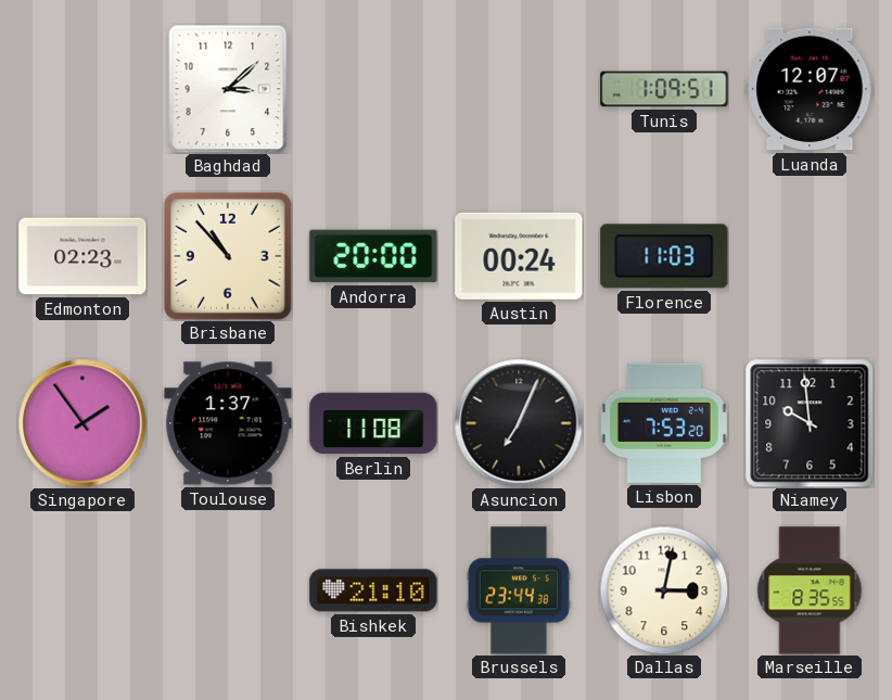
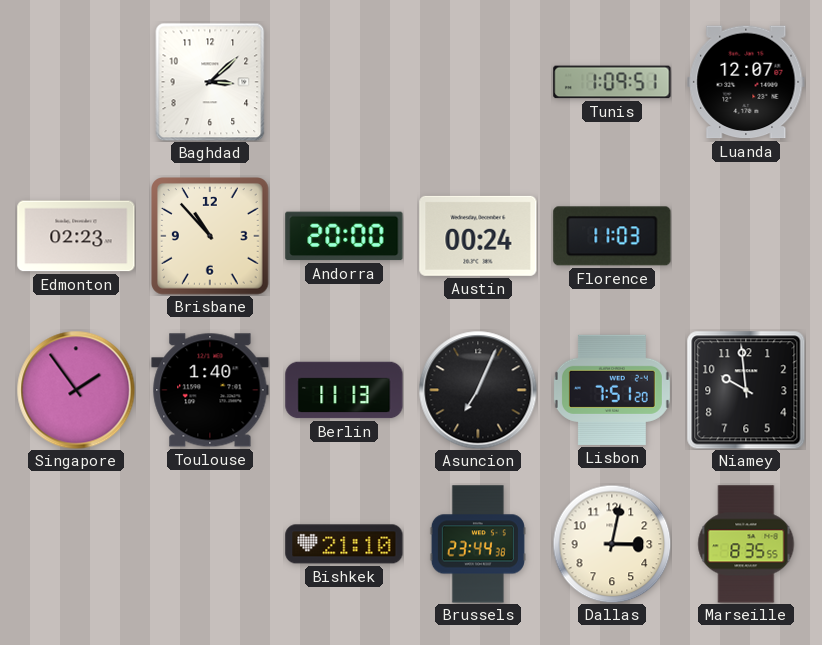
Toulouse: 1:37 -> 1:40
Berlin: 11:08 -> 11:13
Lisbon: 7:53 -> 7:51
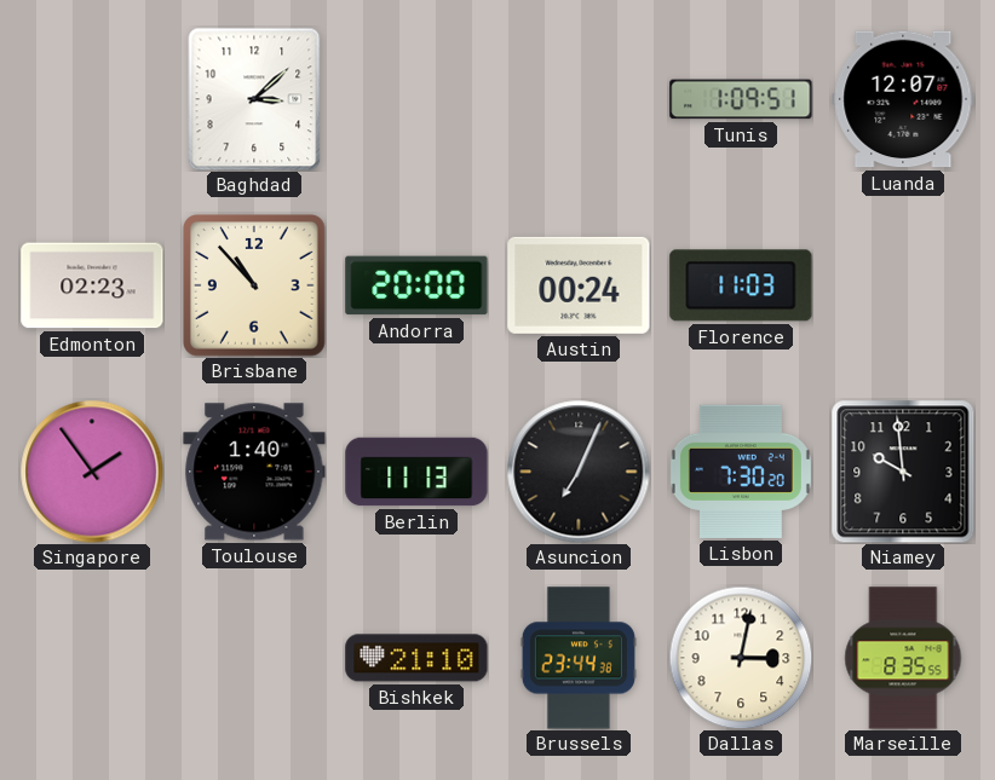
Lisbon: 7:51 -> 7:30
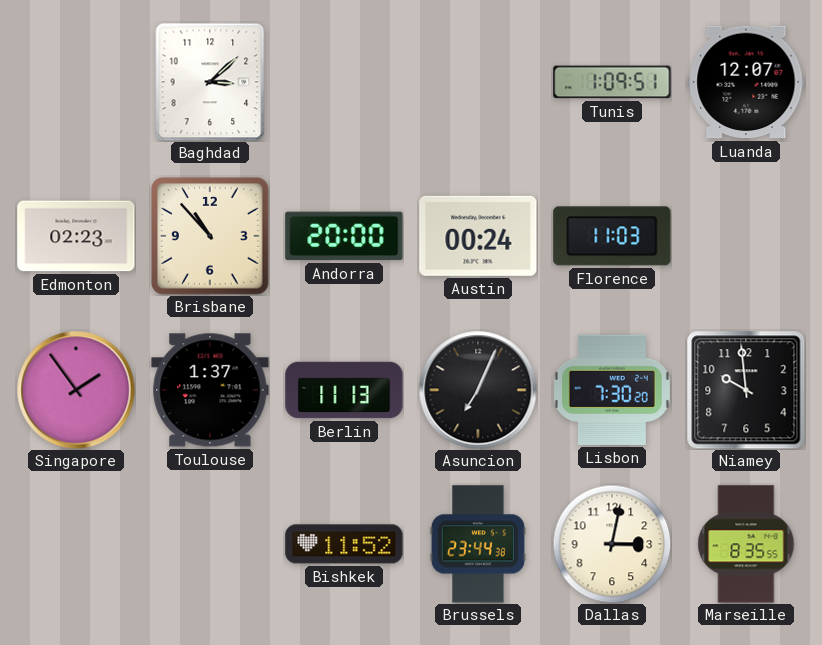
Toulouse: 1:40 -> 1:37
Bishkek: 21:10 -> 11:52
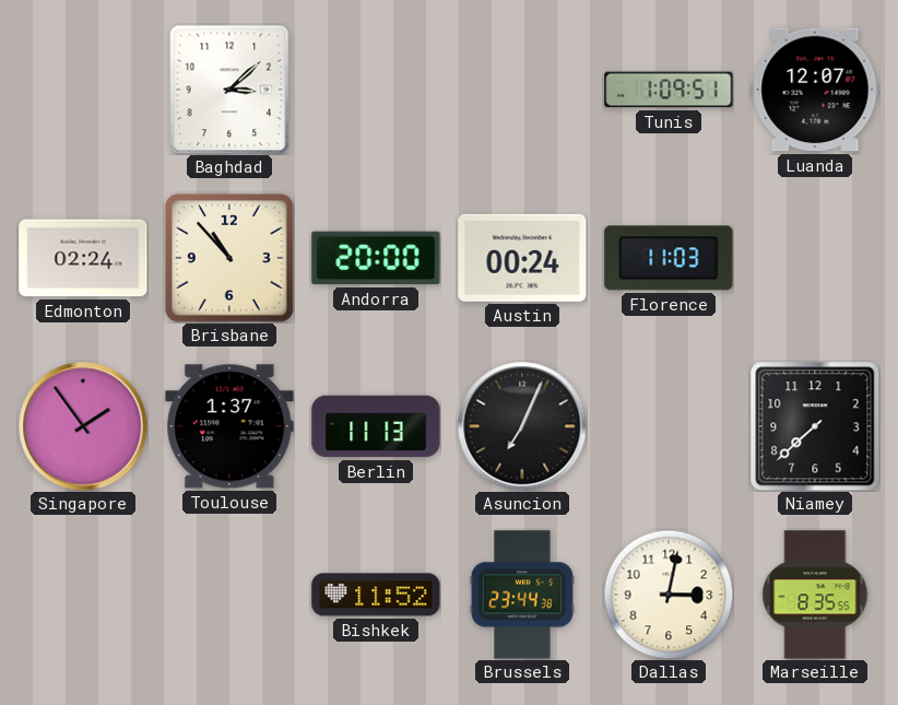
Edmonton: 02:23 -> 02:24
Lisbon: 7:30 -> none
Niamey: 9:59 -> 7:38
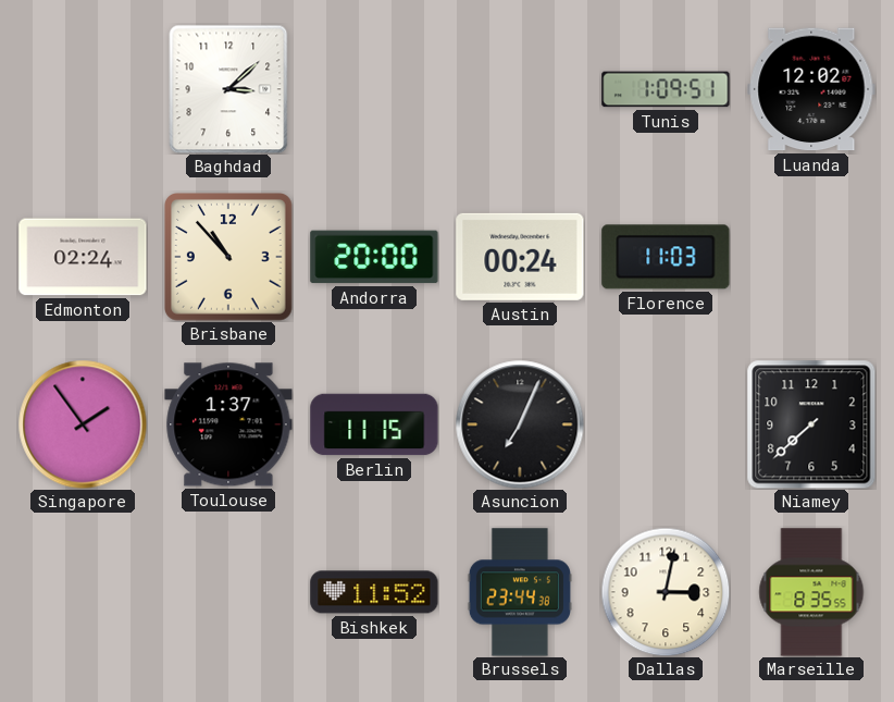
Luanda: 12:07 -> 12:02
Berlin: 11:13 -> 11:15
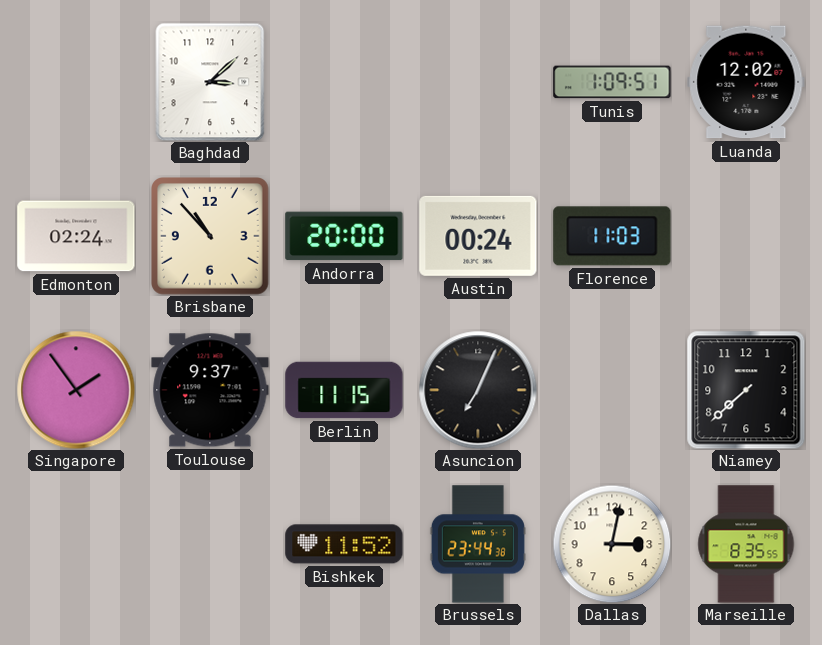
Toulouse: 1:37 -> 9:37
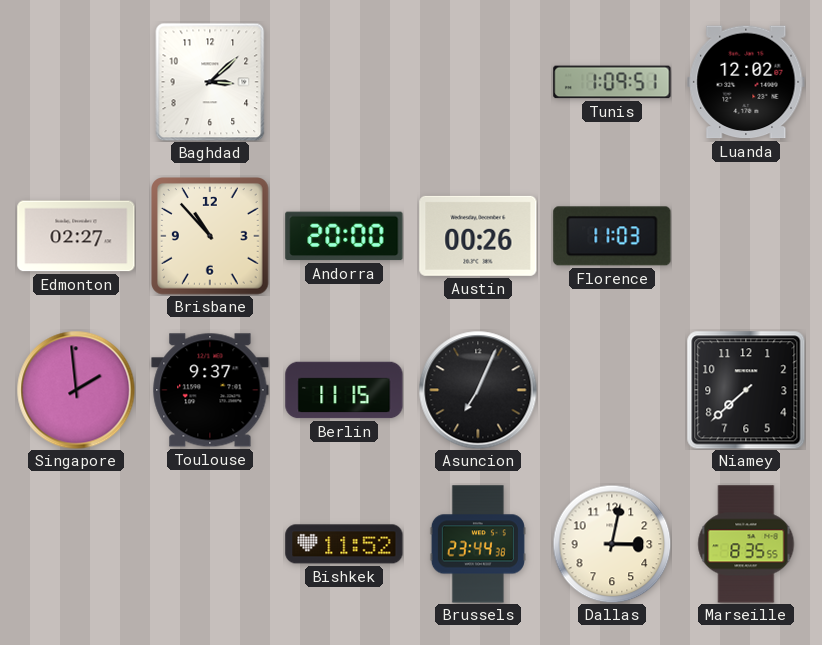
Edmonton: 02:24 -> 02:27
Austin: 00:24 -> 00:26
Singapore: 1:54 -> 1:59
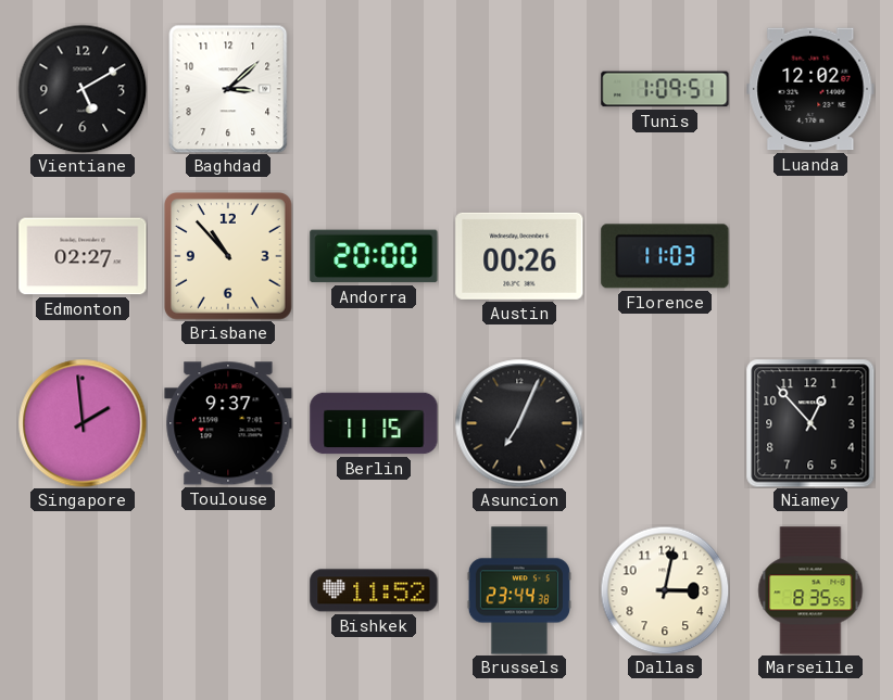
Vientiane: none -> 5:10
Niamey: 7:38 -> 12:53
